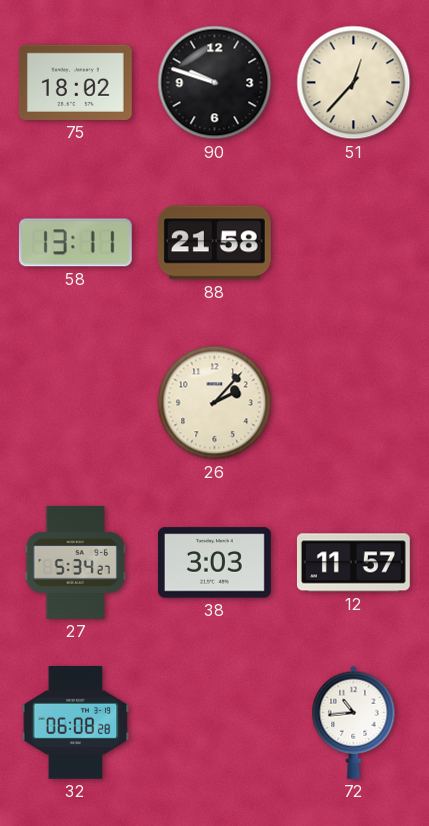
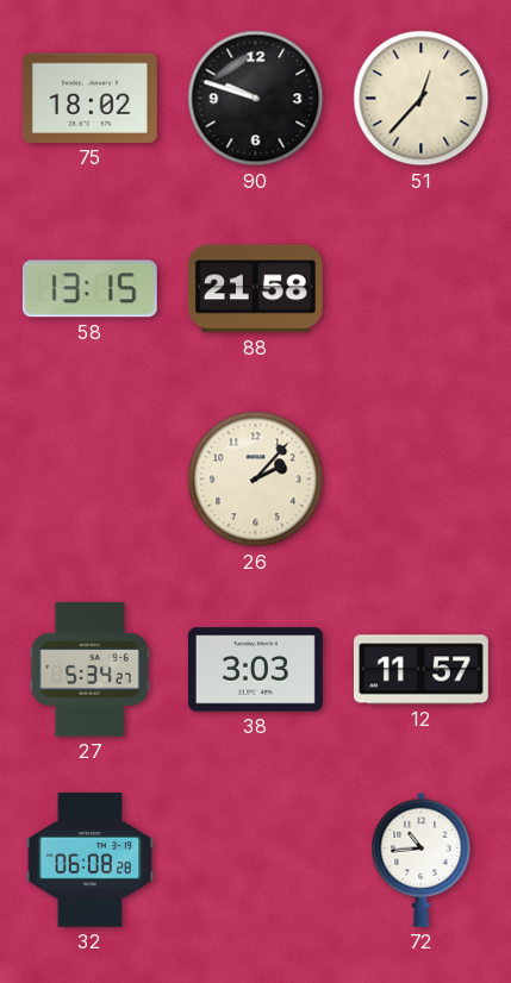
58: 13:11 -> 13:15
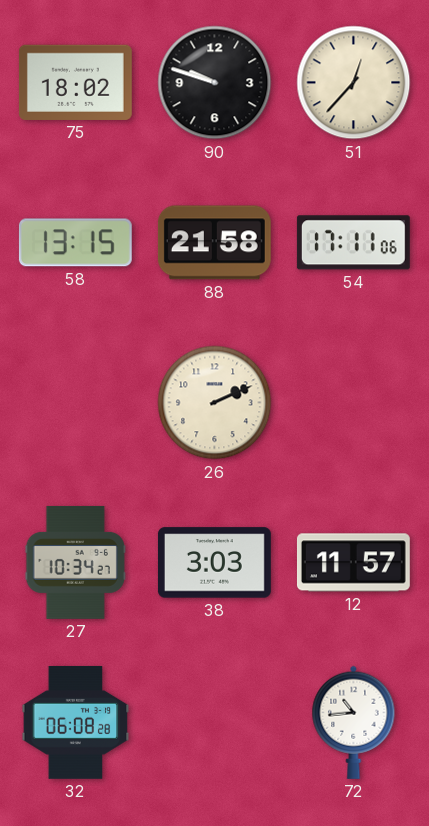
54: none -> 17:11
26: 2:07 -> 2:11
27: 5:34 -> 10:34
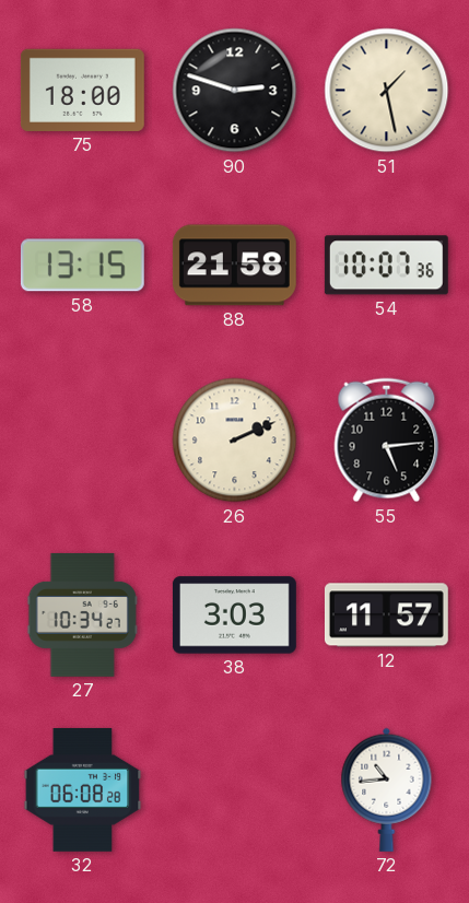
75: 18:02 -> 18:00
90: 9:48 -> 2:48
51: 12:37 -> 1:28
54: 17:11 -> 10:07
55: none -> 5:14
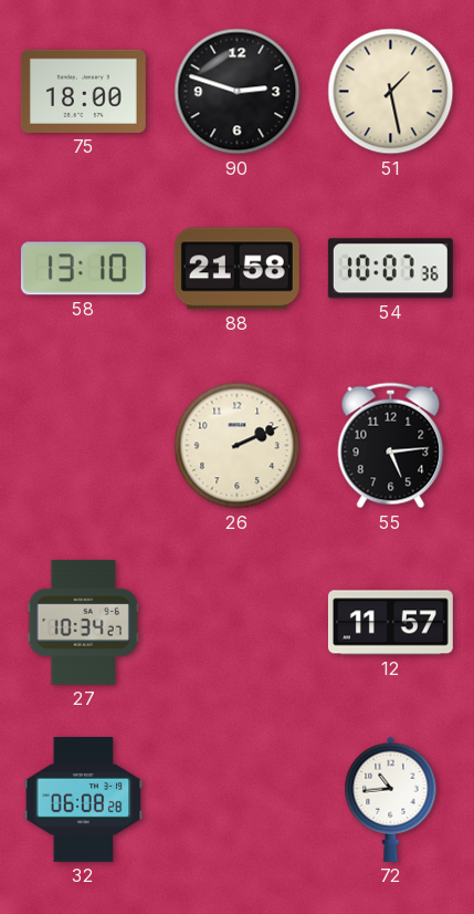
58: 13:15 -> 13:10
38: 3:03 -> none
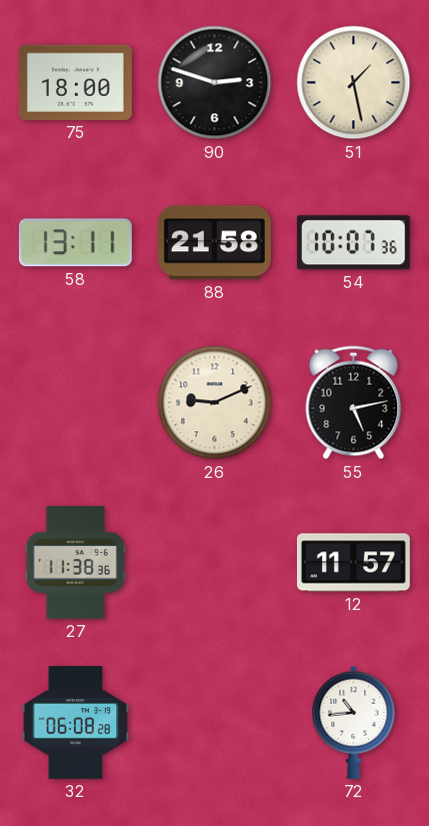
58: 13:10 -> 13:11
26: 2:11 -> 9:11
55: 5:14 -> 5:13
27: 10:34 -> 11:38
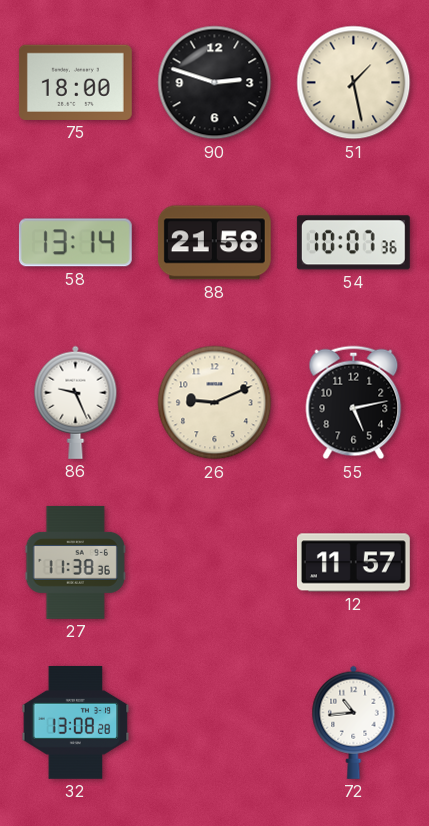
58: 13:11 -> 13:14
86: none -> 9:26
32: 06:08 -> 13:08
